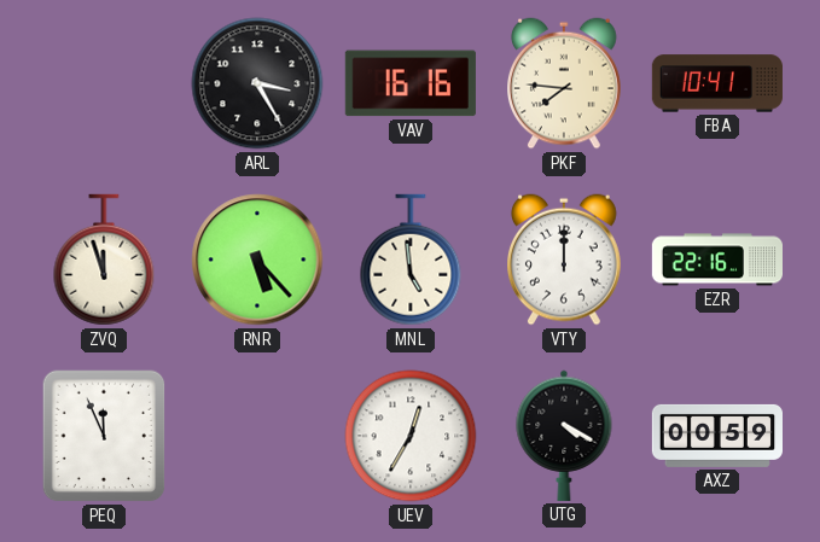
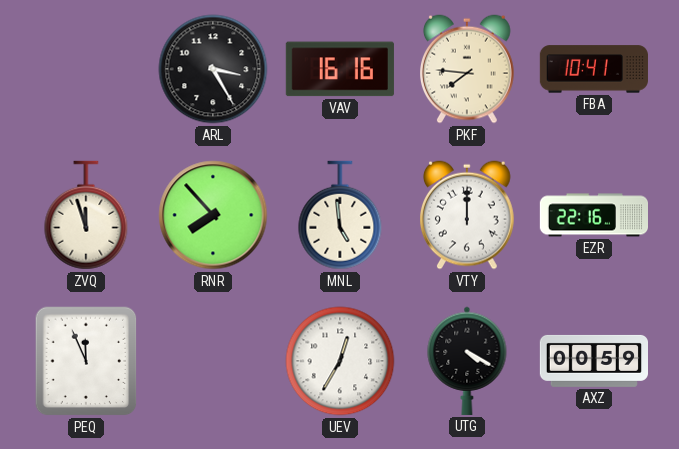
RNR: 5:23 -> 7:53
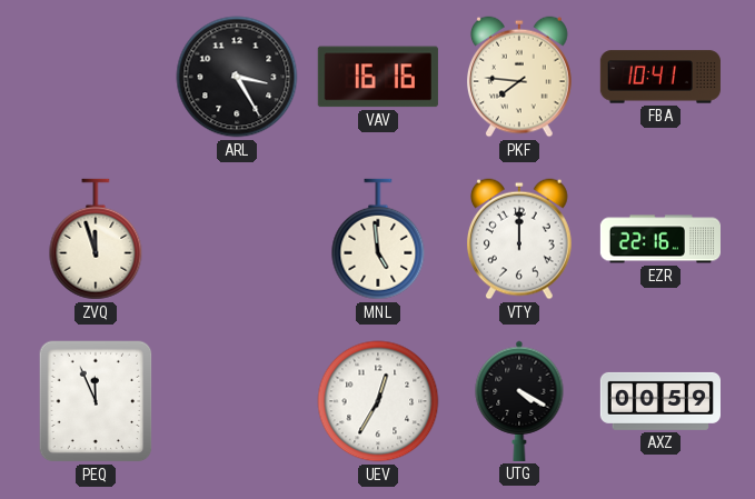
RNR: 7:53 -> none
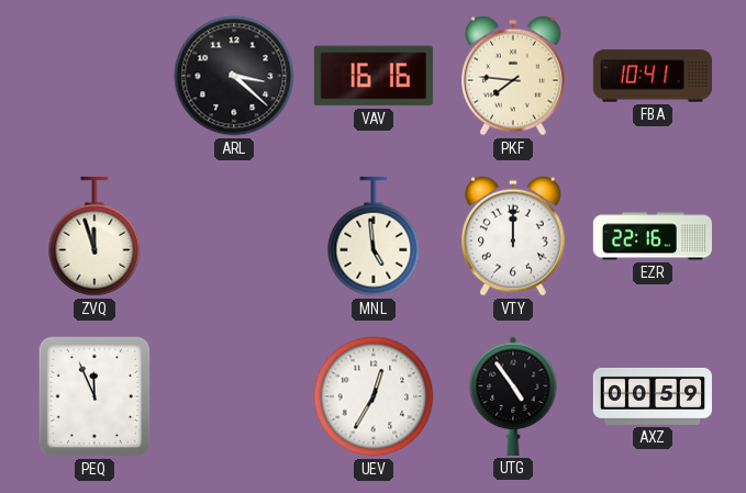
ARL: 3:25 -> 3:22
UTG: 4:20 -> 4:54
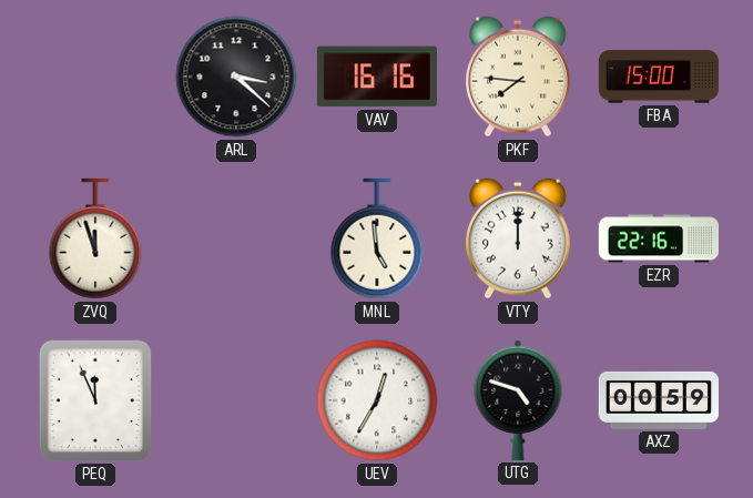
FBA: 10:41 -> 15:00
UTG: 4:54 -> 4:48
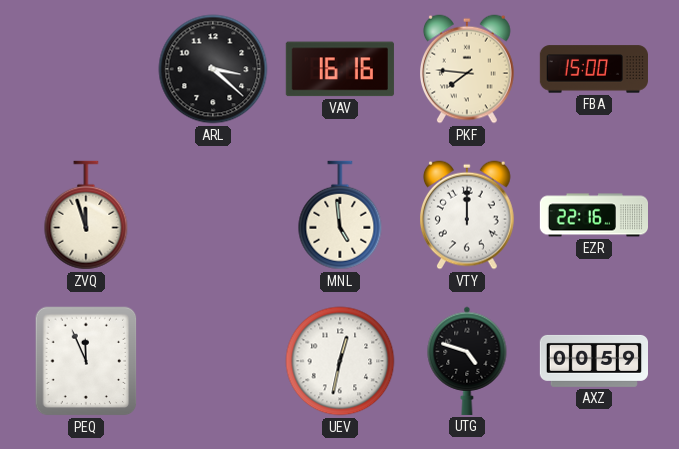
UEV: 12:35 -> 12:32
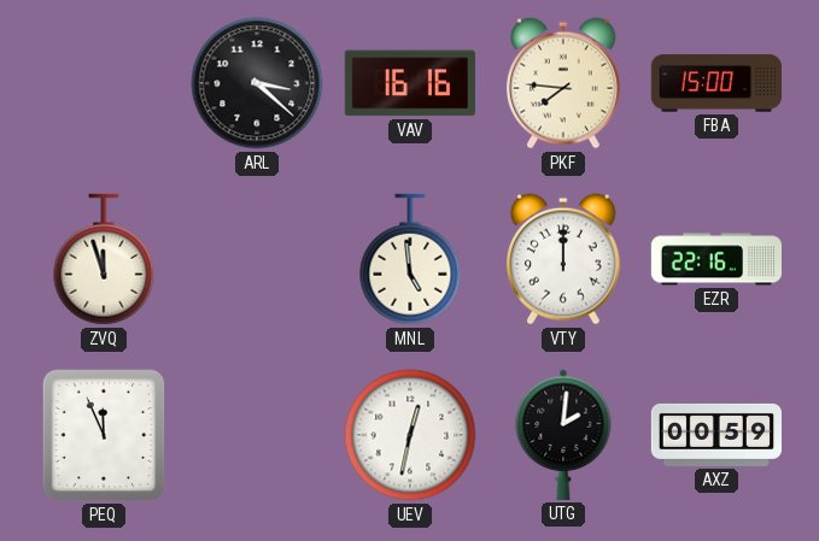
UTG: 4:48 -> 2:01
